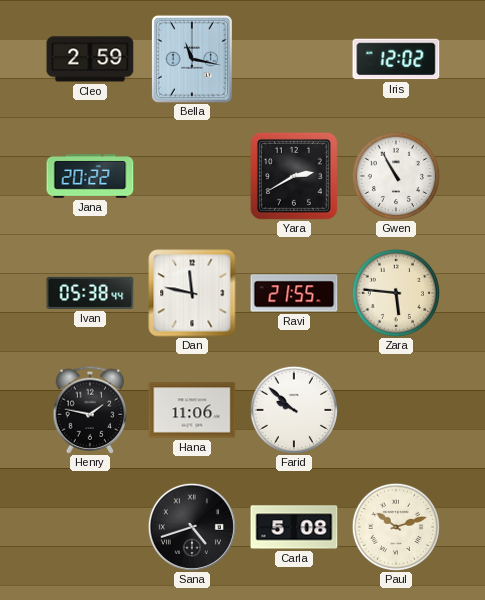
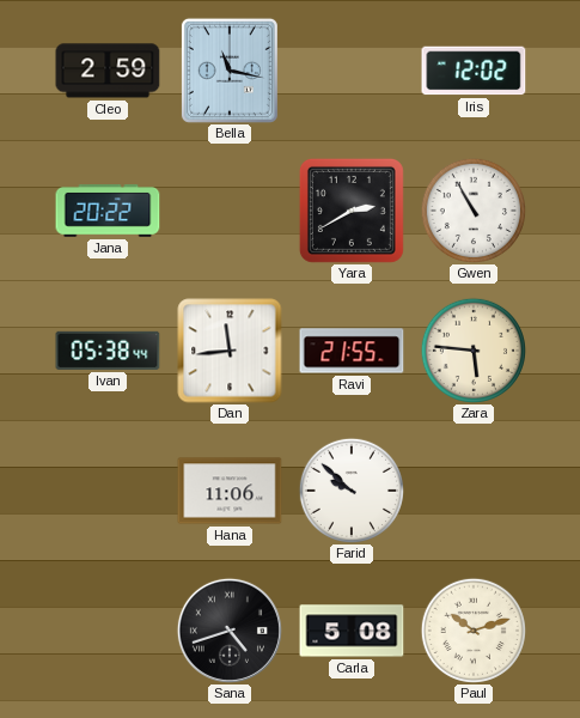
Dan: 11:47 -> 11:44
Henry: 1:47 -> none
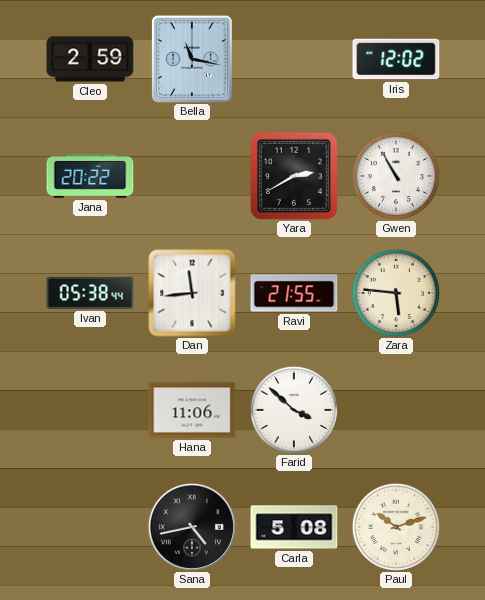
Farid: 9:52 -> 3:52
Sana: 4:42 -> 4:43
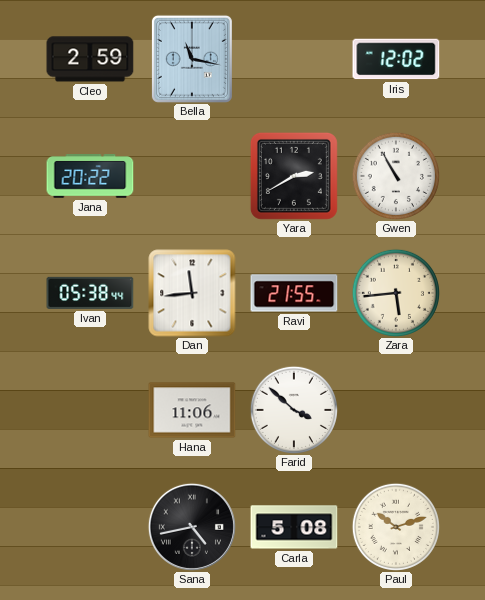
Zara: 5:46 -> 5:44
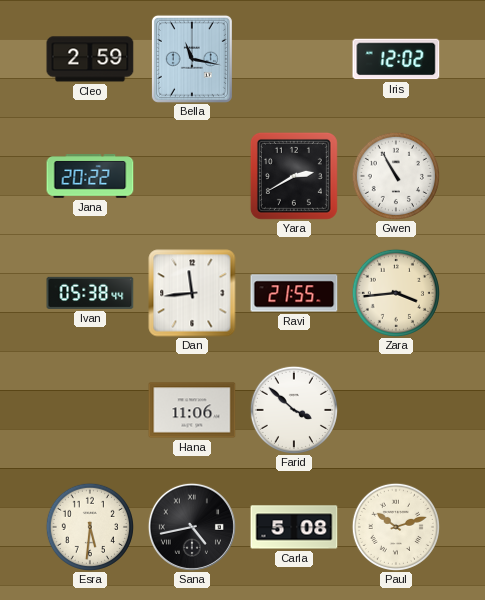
Zara: 5:44 -> 3:44
Esra: none -> 5:31
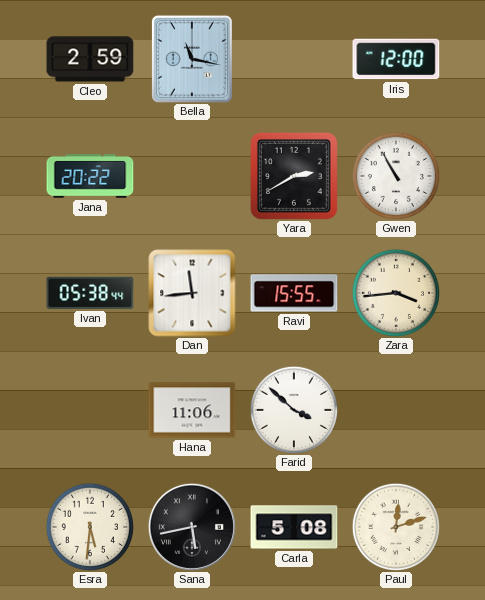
Iris: 12:02 -> 12:00
Ravi: 21:55 -> 15:55
Sana: 4:43 -> 5:43
Paul: 10:12 -> 12:12
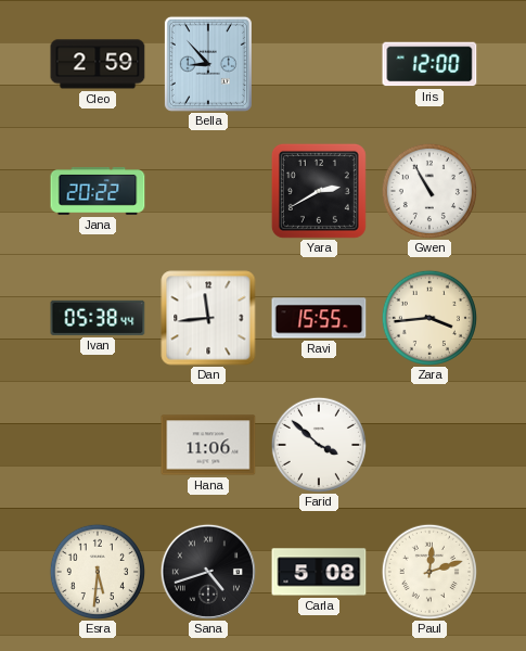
Bella: 11:17 -> 8:53
Sana: 5:43 -> 4:42
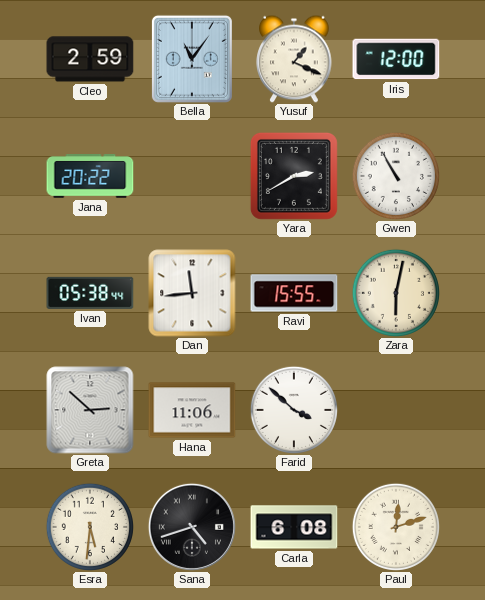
Bella: 8:53 -> 11:06
Yusuf: none -> 1:19
Zara: 3:44 -> 6:02
Greta: none -> 2:52
Carla: 5:08 -> 6:08
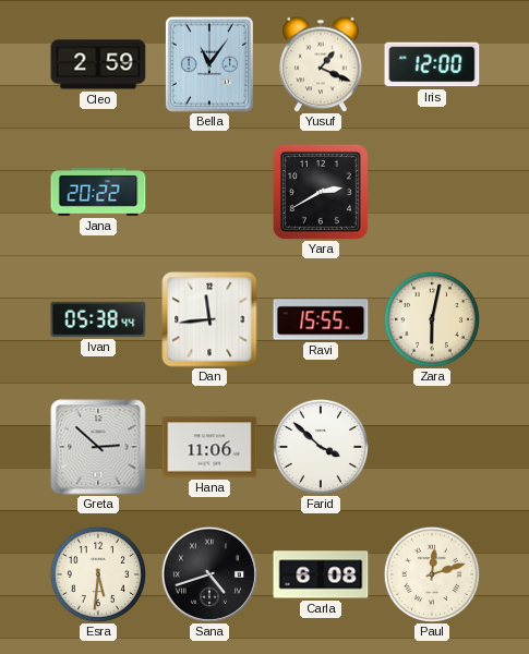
Gwen: 10:55 -> none
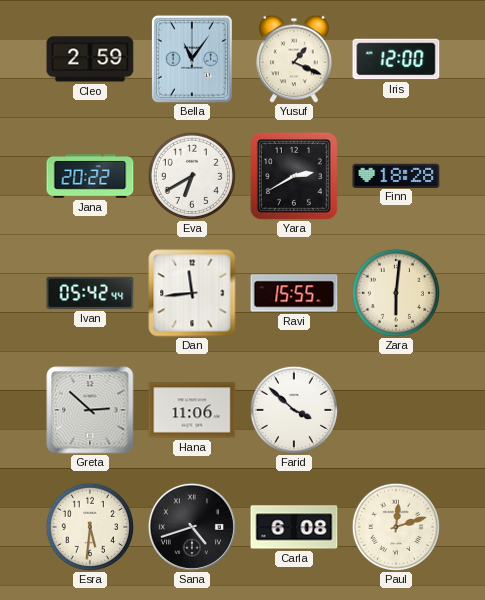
Eva: none -> 6:40
Finn: none -> 18:28
Ivan: 05:38 -> 05:42
Zara: 6:02 -> 6:01
